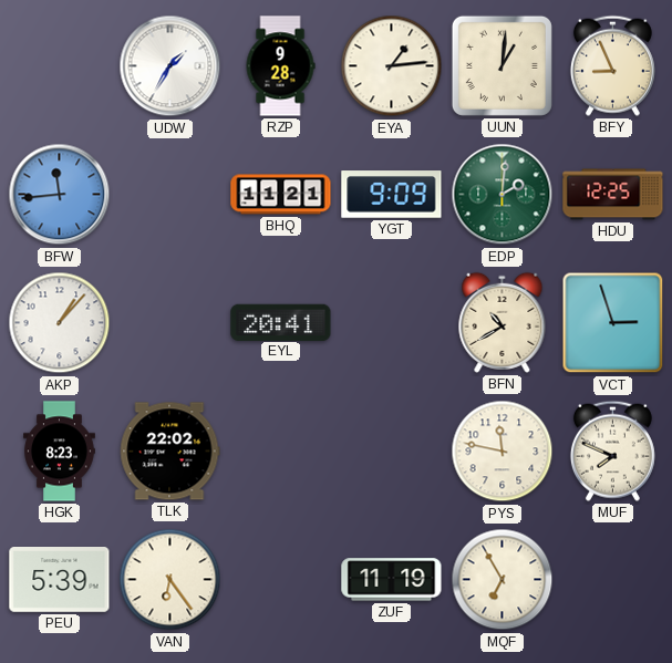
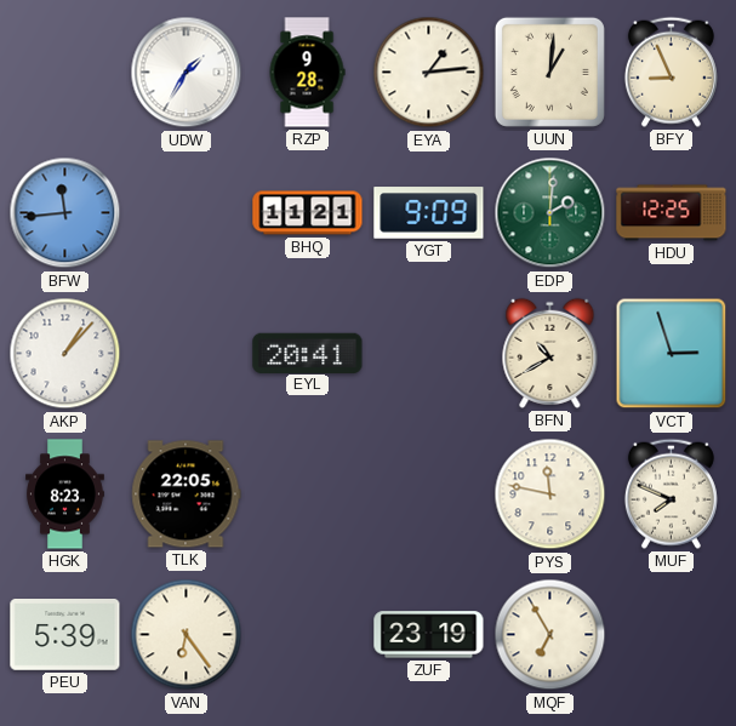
TLK: 22:02 -> 22:05
ZUF: 11:19 -> 23:19
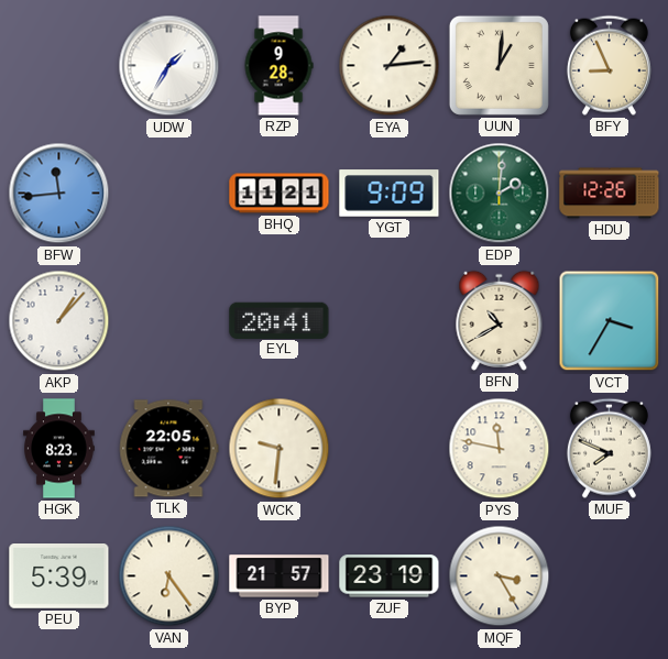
HDU: 12:25 -> 12:26
VCT: 2:57 -> 3:35
WCK: none -> 9:31
BYP: none -> 21:57
MQF: 6:55 -> 3:25
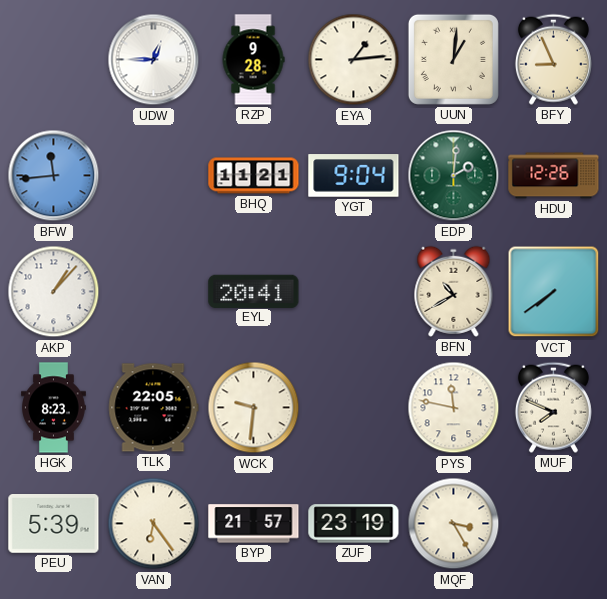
UDW: 1:35 -> 12:45
YGT: 9:09 -> 9:04
VCT: 3:35 -> 7:39
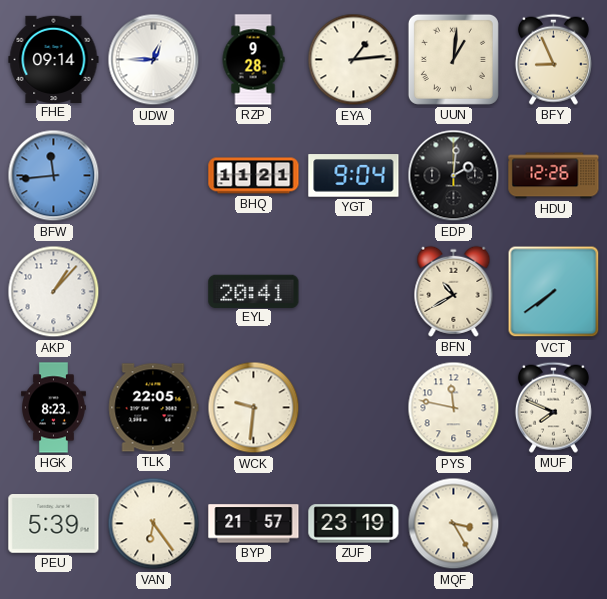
FHE: none -> 09:14
EDP dial: green -> black
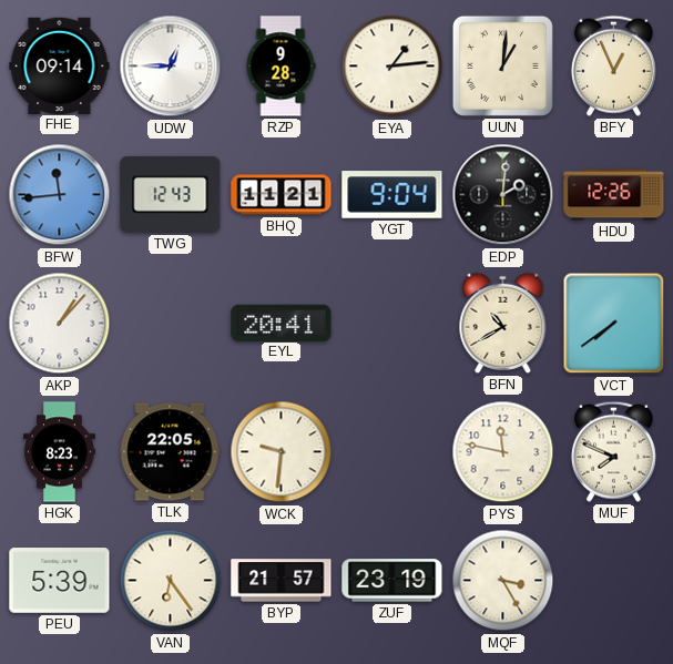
BFY: 8:56 -> 12:56
TWG: none -> 12:43
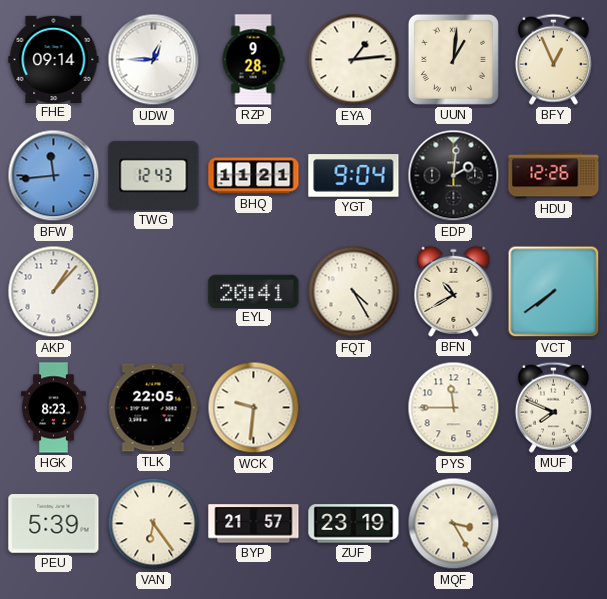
FQT: none -> 4:25
PYS: 11:47 -> 11:45
